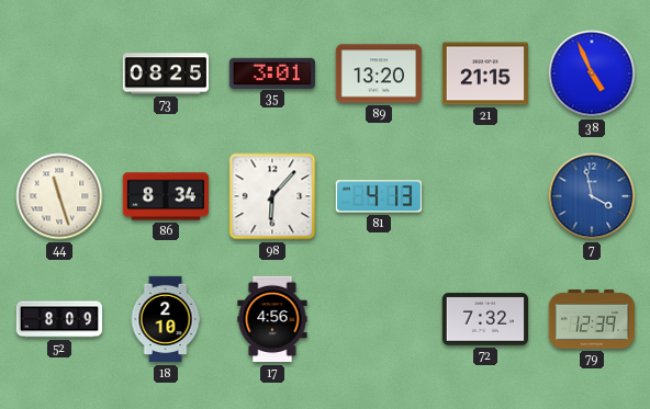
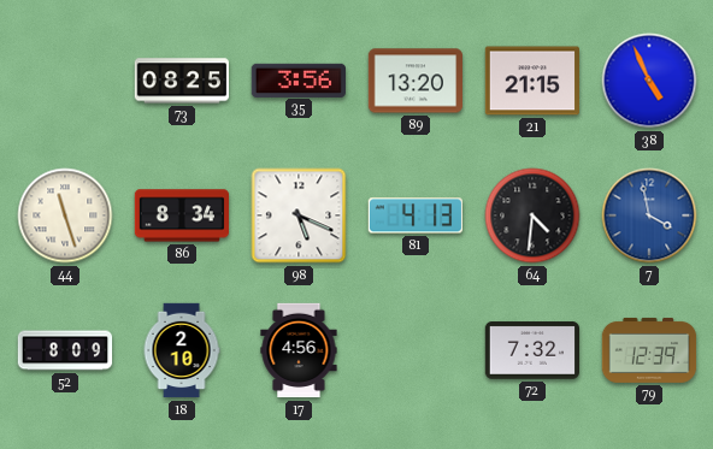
35: 3:01 -> 3:56
98: 6:07 -> 5:19
64: none -> 4:31
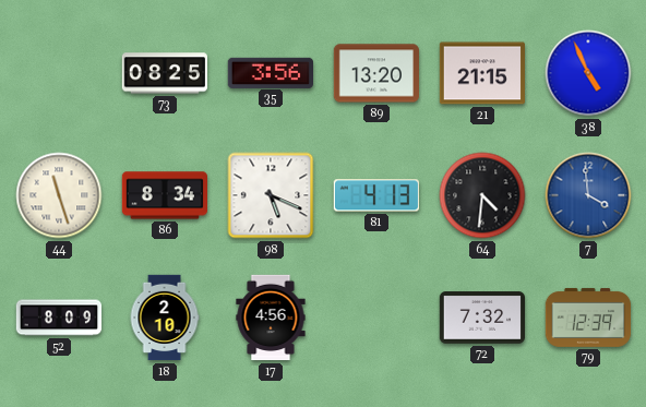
7: 3:58 -> 3:59
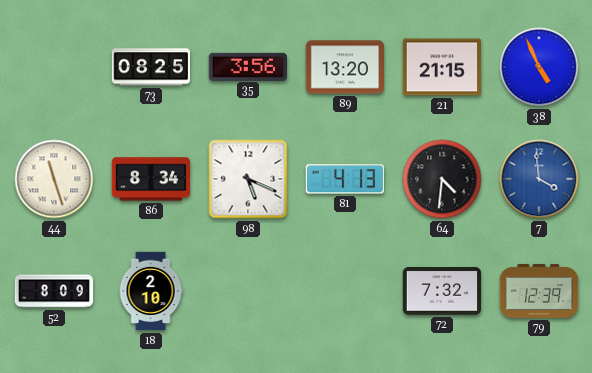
17: 4:56 -> none
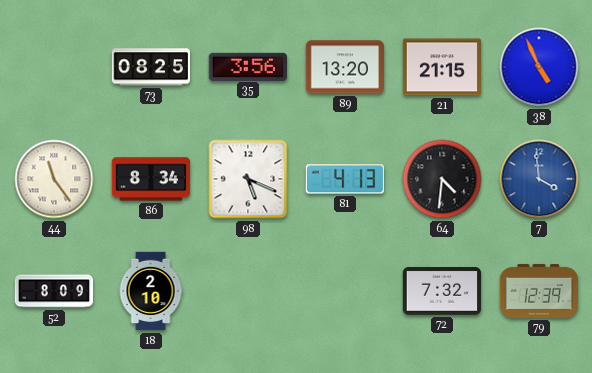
44: 11:27 -> 11:24
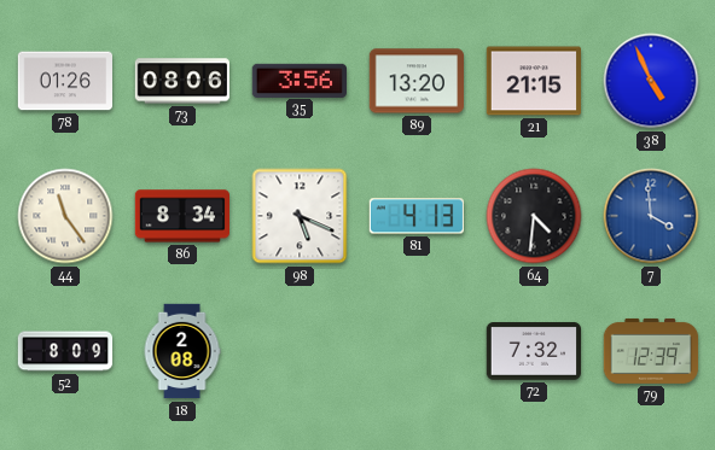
78: none -> 01:26
73: 08:25 -> 08:06
18: 2:10 -> 2:08
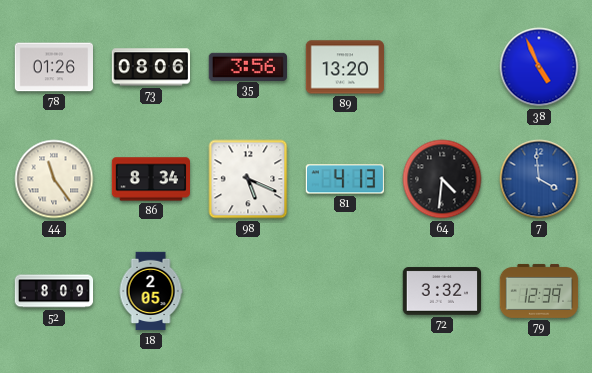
21: 21:15 -> none
18: 2:08 -> 2:05
72: 7:32 -> 3:32
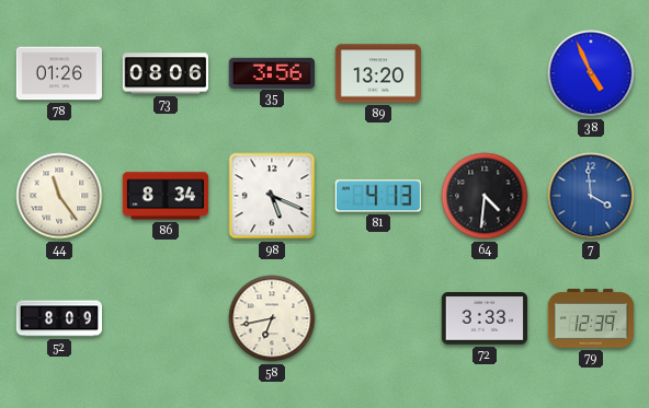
18: 2:05 -> none
58: none -> 6:43
72: 3:32 -> 3:33
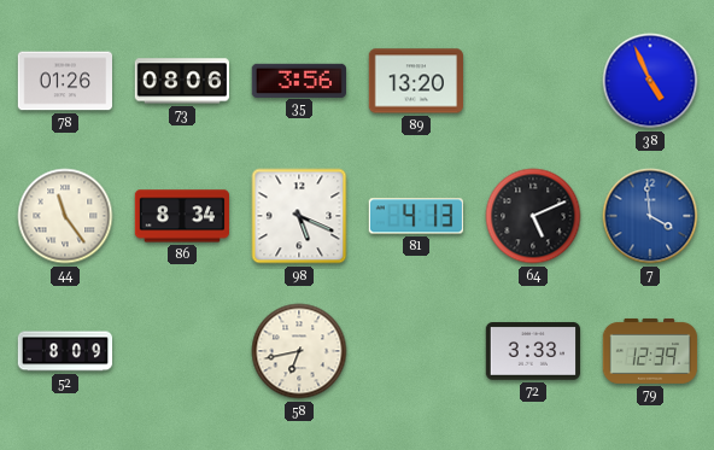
64: 4:31 -> 5:11
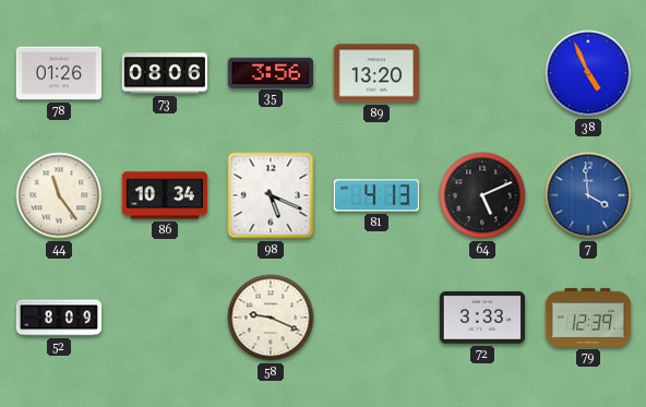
86: 8:34 -> 10:34
58: 6:43 -> 9:19
